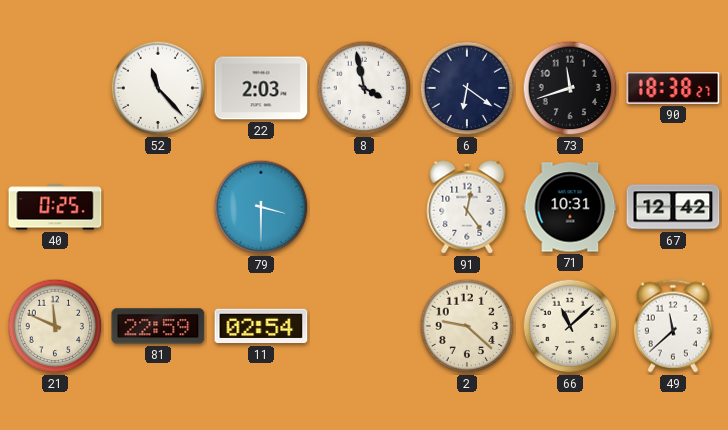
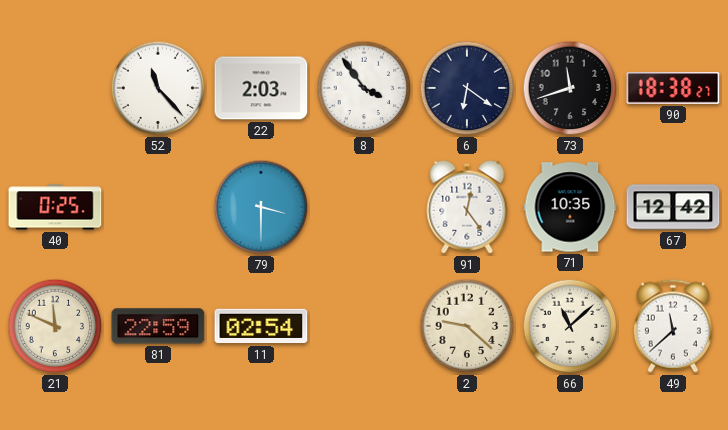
8: 3:58 -> 3:54
71: 10:31 -> 10:35
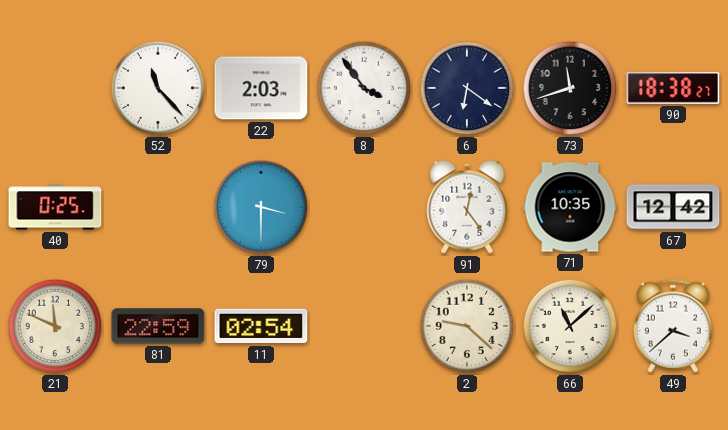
49: 11:38 -> 3:38
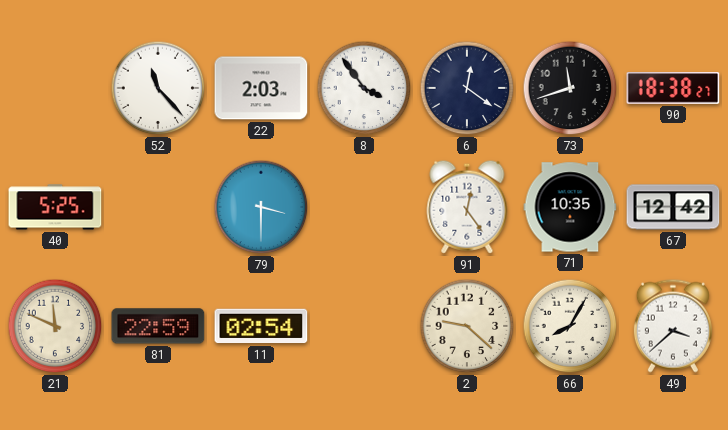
6: 6:21 -> 12:21
40: 0:25 -> 5:25
66: 11:08 -> 8:05
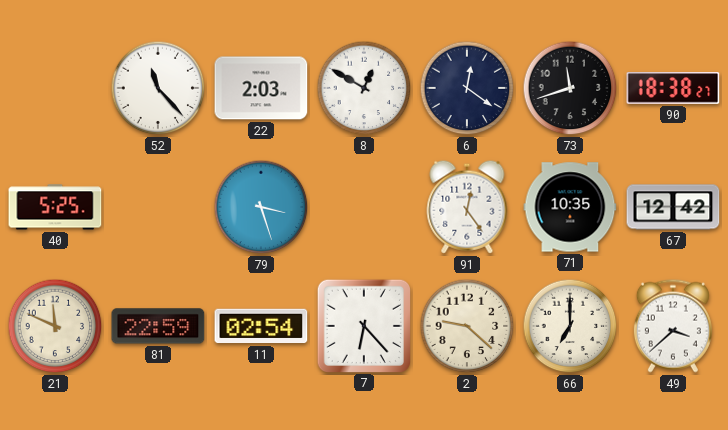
8: 3:54 -> 12:50
79: 3:30 -> 3:27
7: none -> 6:23
66: 8:05 -> 7:00
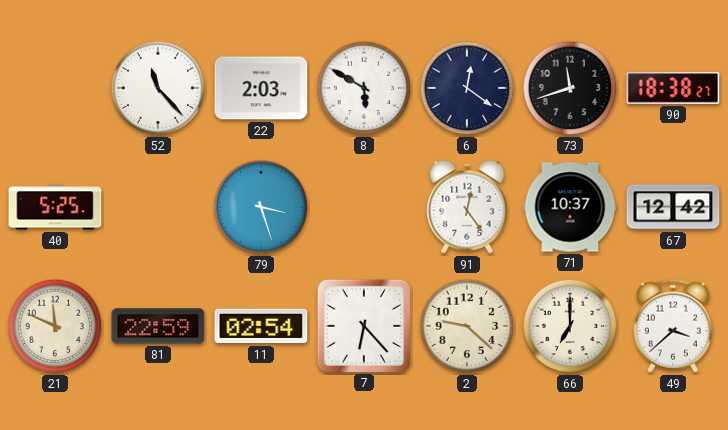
8: 12:50 -> 5:50
71: 10:35 -> 10:37
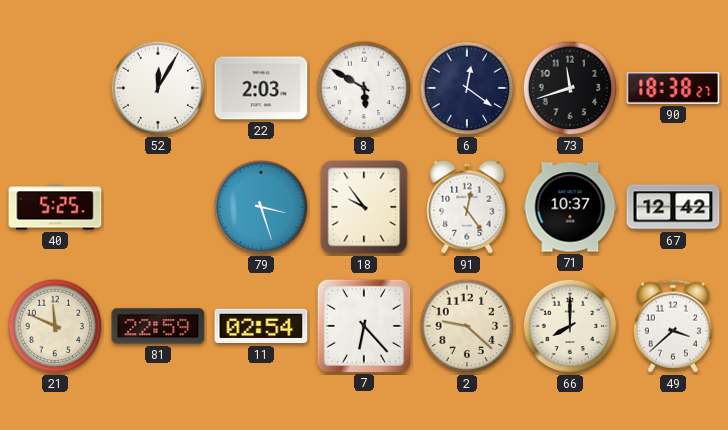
52: 11:23 -> 12:05
18: none -> 9:54
66: 7:00 -> 8:00
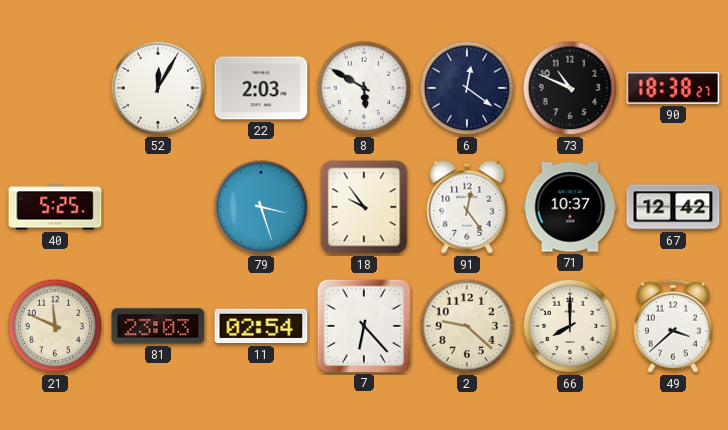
73: 11:42 -> 10:49
81: 22:59 -> 23:03
